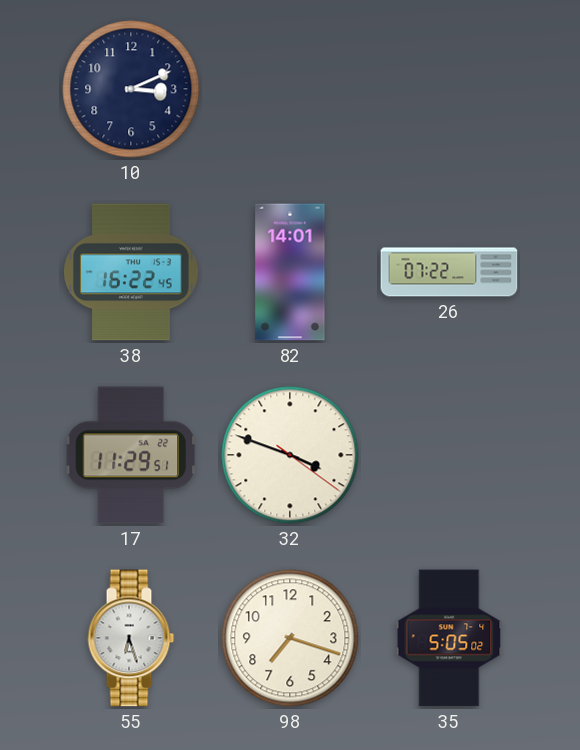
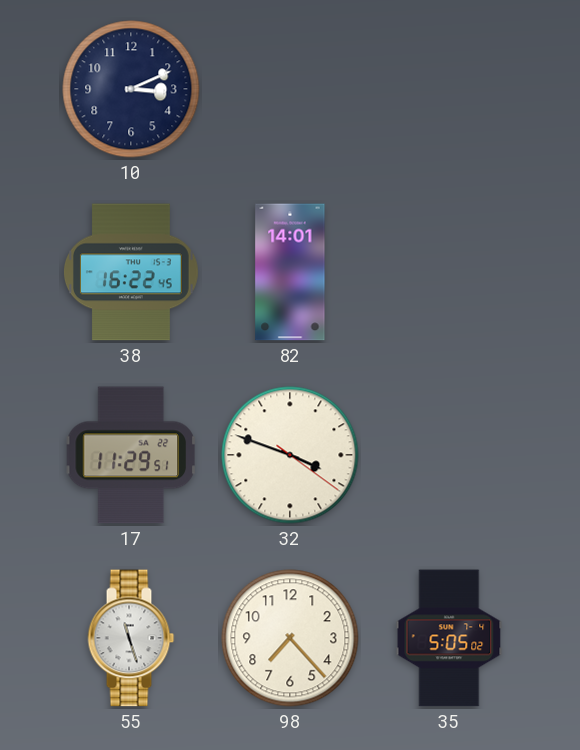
26: 07:22 -> none
55: 6:27 -> 11:27
98: 7:18 -> 7:23
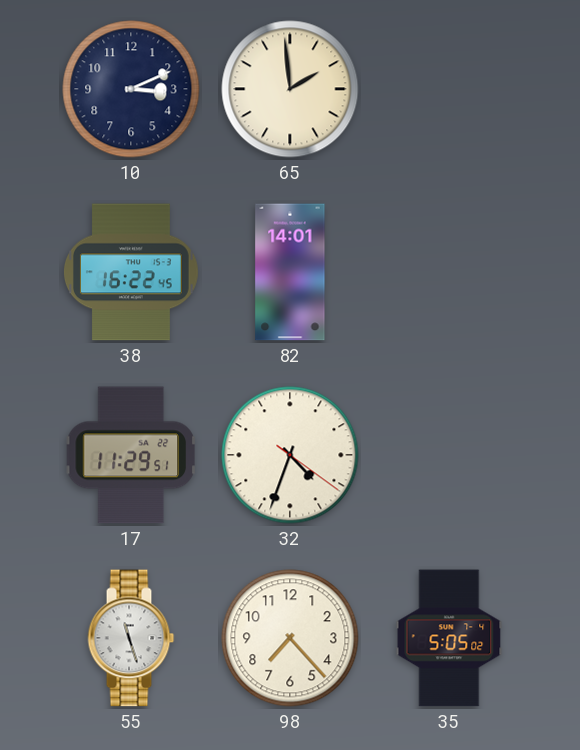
65: none -> 1:59
32: 3:48 -> 4:33
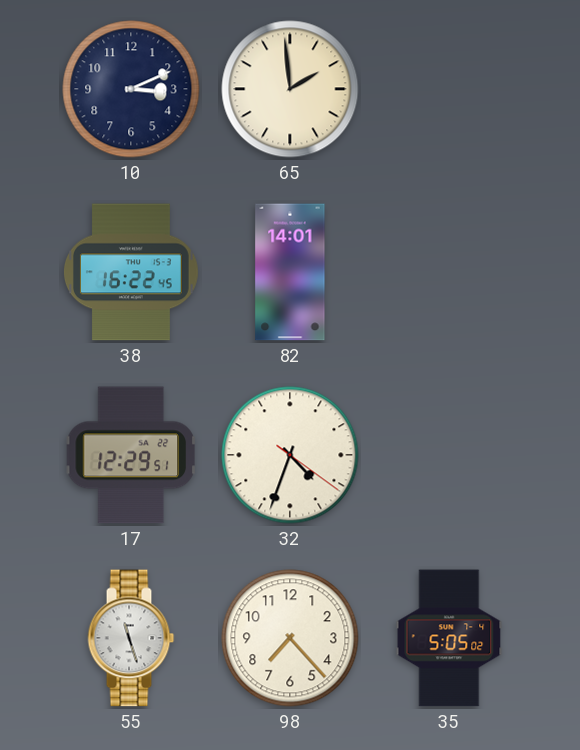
17: 11:29 -> 12:29
